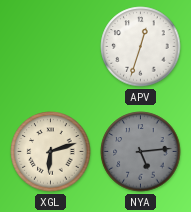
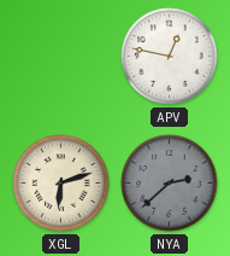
APV: 12:33 -> 12:47
NYA: 5:14 -> 2:38
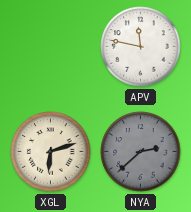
APV: 12:47 -> 11:47
